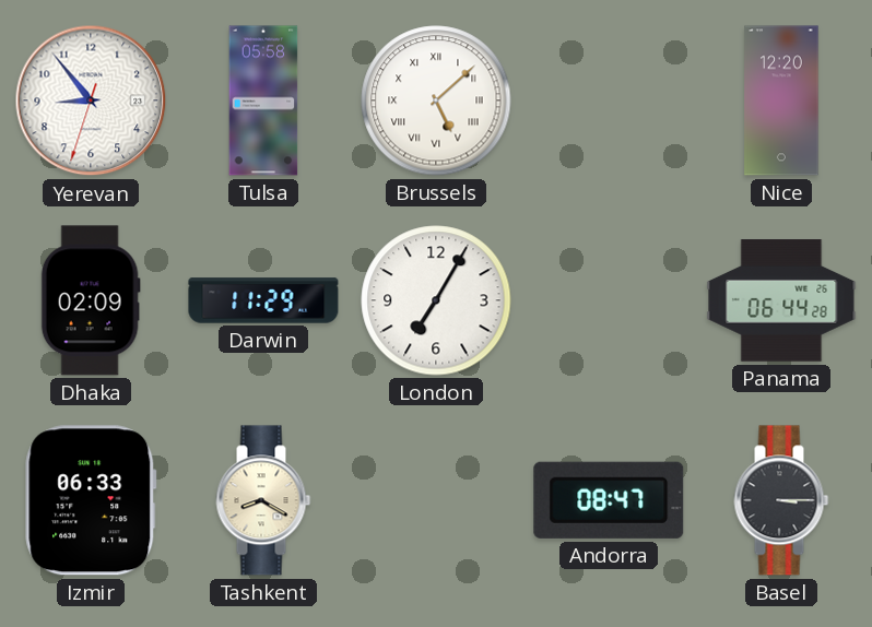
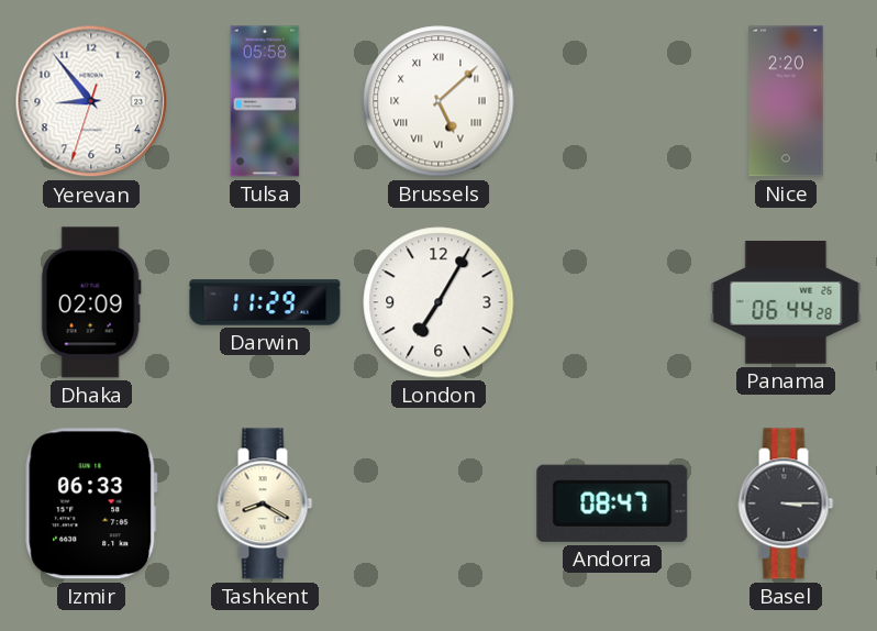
Nice: 12:20 -> 2:20
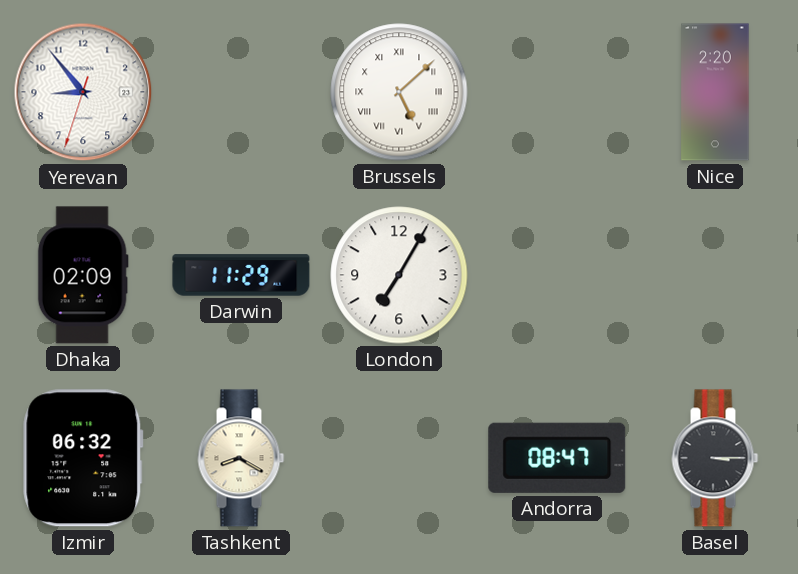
Tulsa: 05:58 -> none
Panama: 06:44 -> none
Izmir: 06:33 -> 06:32
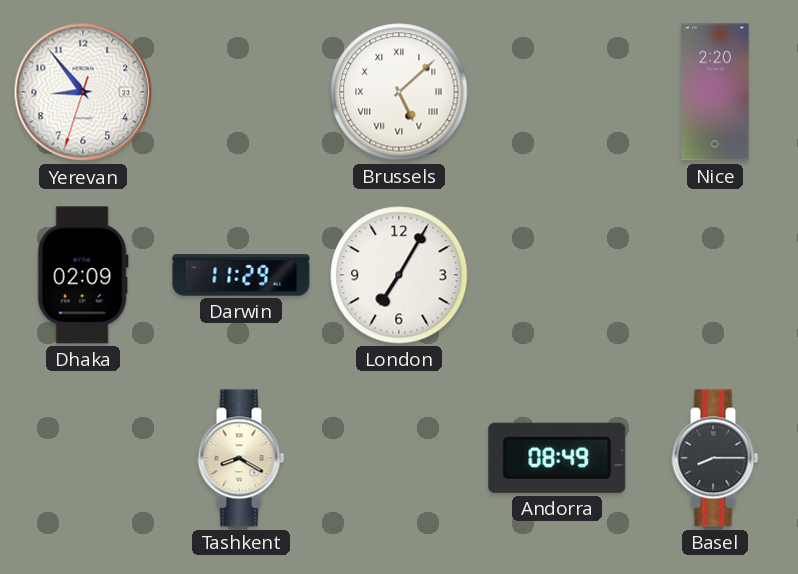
Izmir: 06:32 -> none
Andorra: 08:47 -> 08:49
Basel: 3:15 -> 8:15
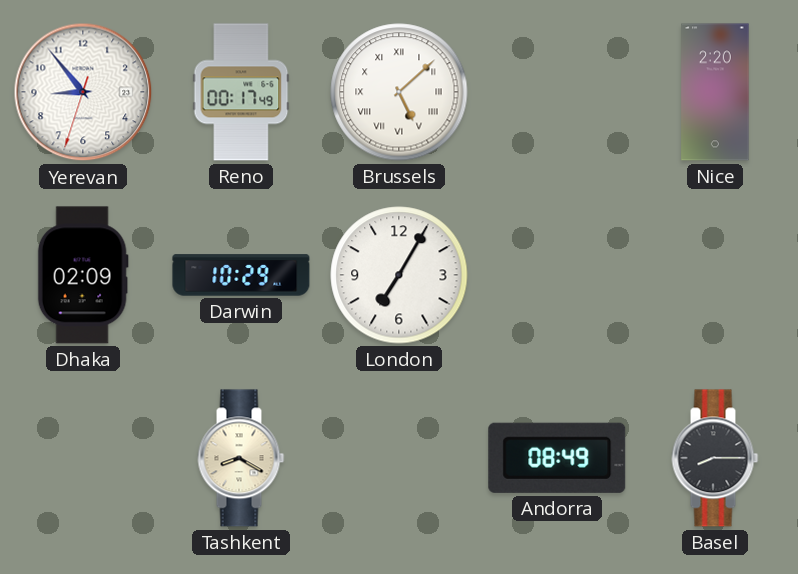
Reno: none -> 00:17
Darwin: 11:29 -> 10:29
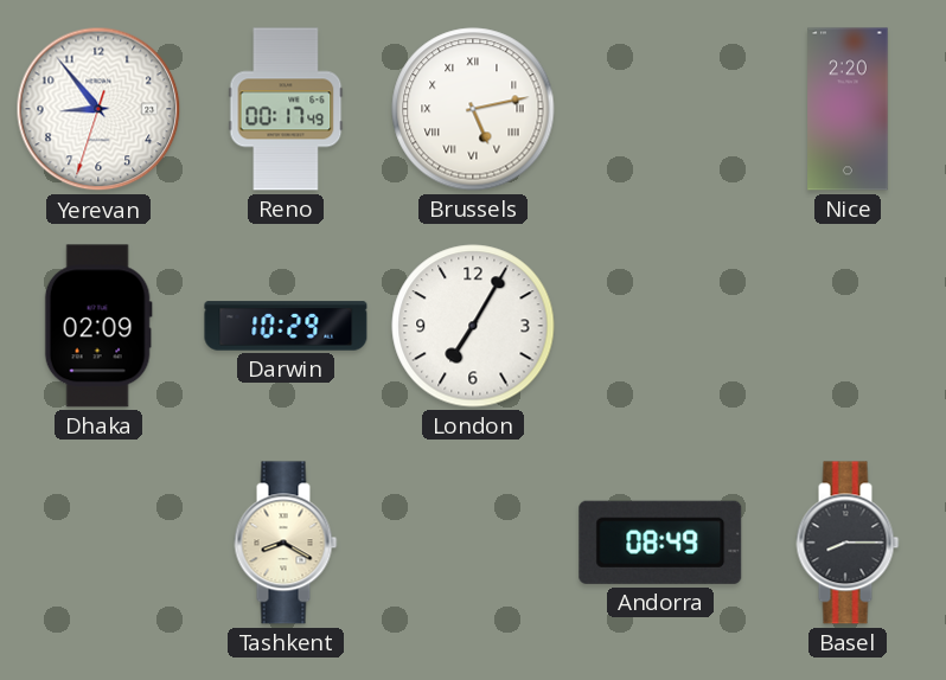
Brussels: 5:08 -> 5:13
